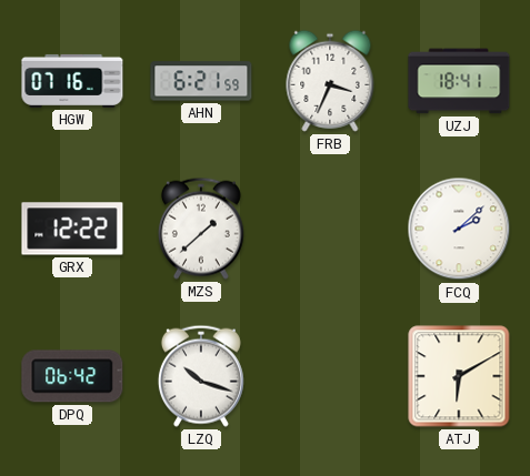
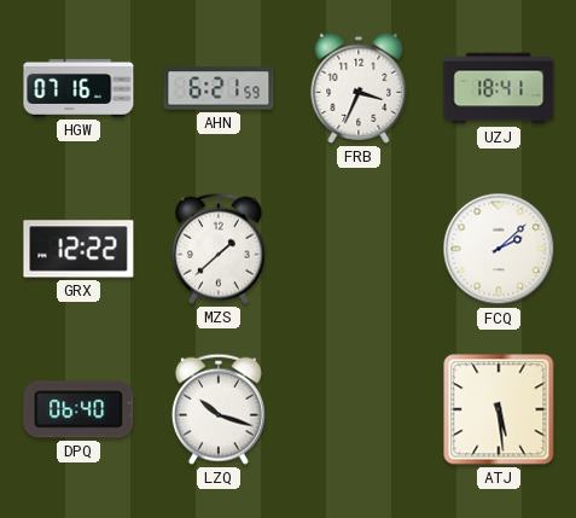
DPQ: 06:42 -> 06:40
ATJ: 6:10 -> 5:29
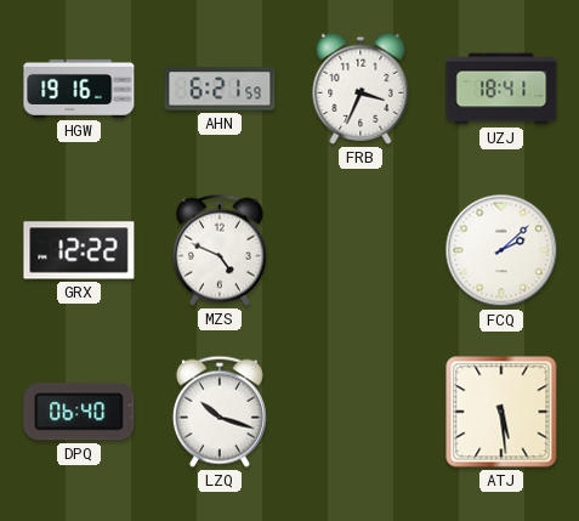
HGW: 07:16 -> 19:16
MZS: 1:38 -> 4:49
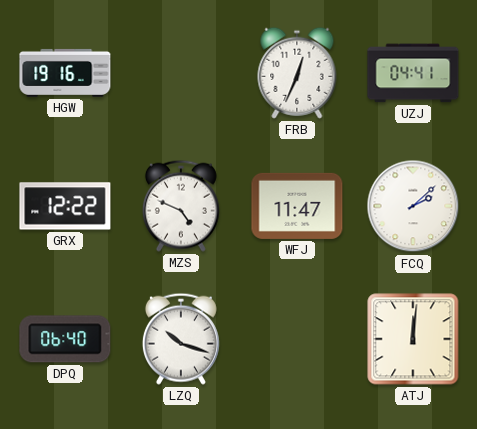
AHN: 6:21 -> none
FRB: 3:34 -> 12:34
UZJ: 18:41 -> 04:41
WFJ: none -> 11:47
ATJ: 5:29 -> 12:01
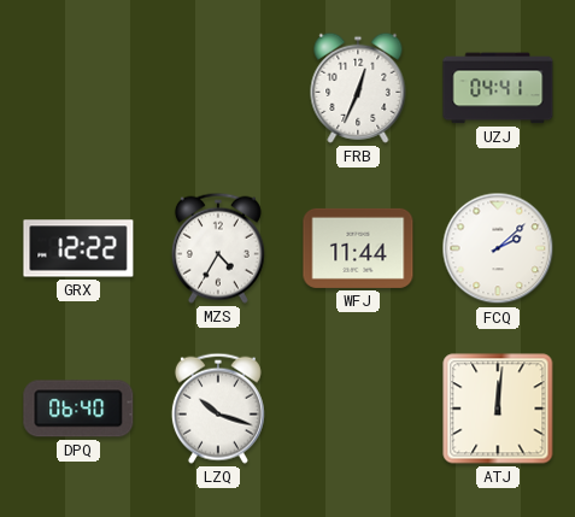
HGW: 19:16 -> none
MZS: 4:49 -> 4:35
WFJ: 11:47 -> 11:44
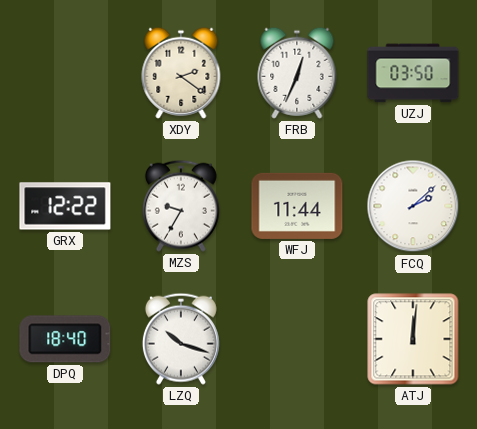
XDY: none -> 2:21
UZJ: 04:41 -> 03:50
MZS: 4:35 -> 9:35
DPQ: 06:40 -> 18:40
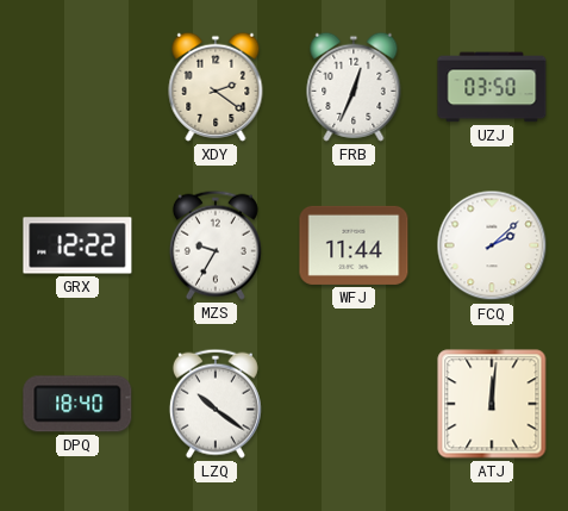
LZQ: 10:18 -> 10:21
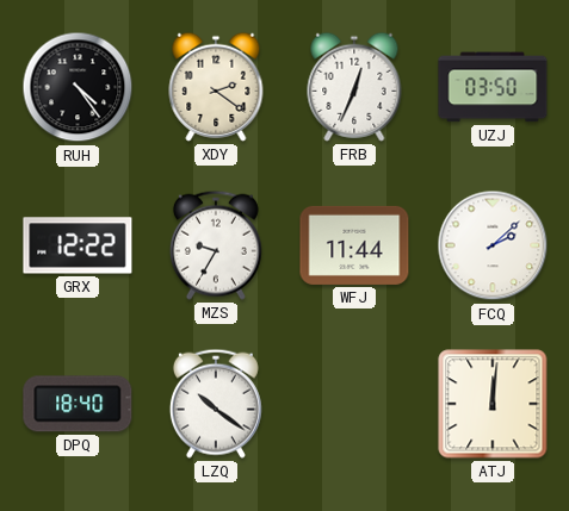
RUH: none -> 4:24
